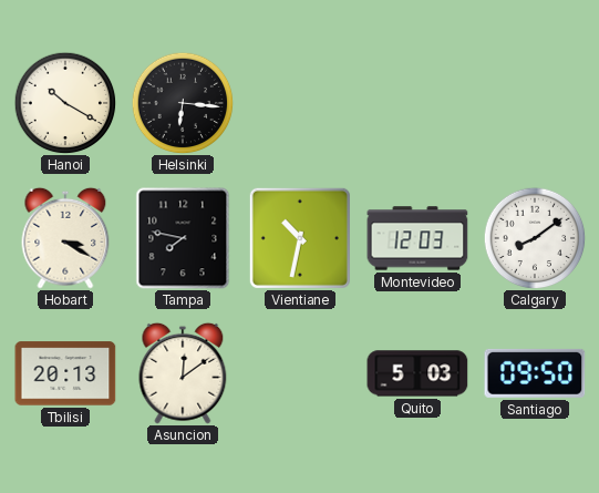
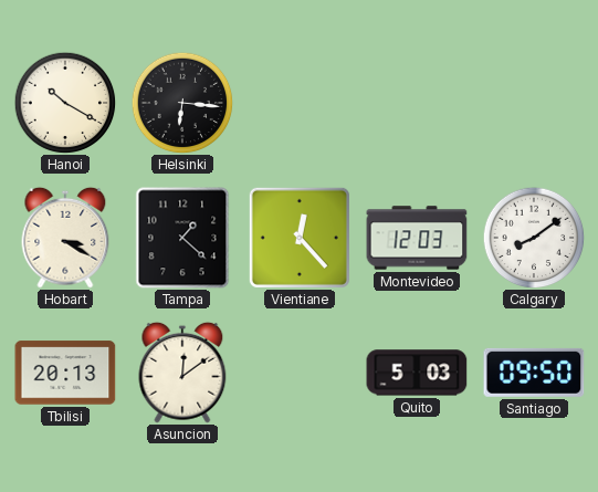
Tampa: 7:47 -> 1:22
Vientiane: 10:32 -> 12:23
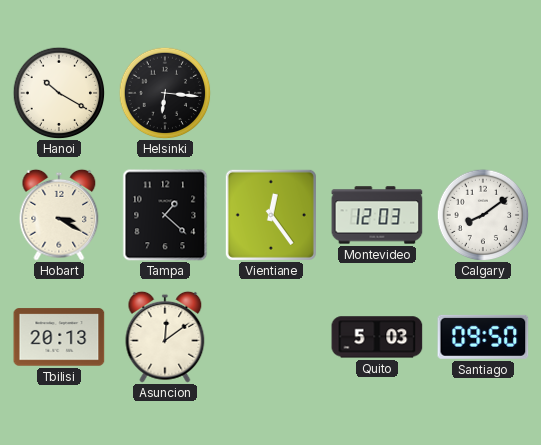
Vientiane: 12:23 -> 12:24
